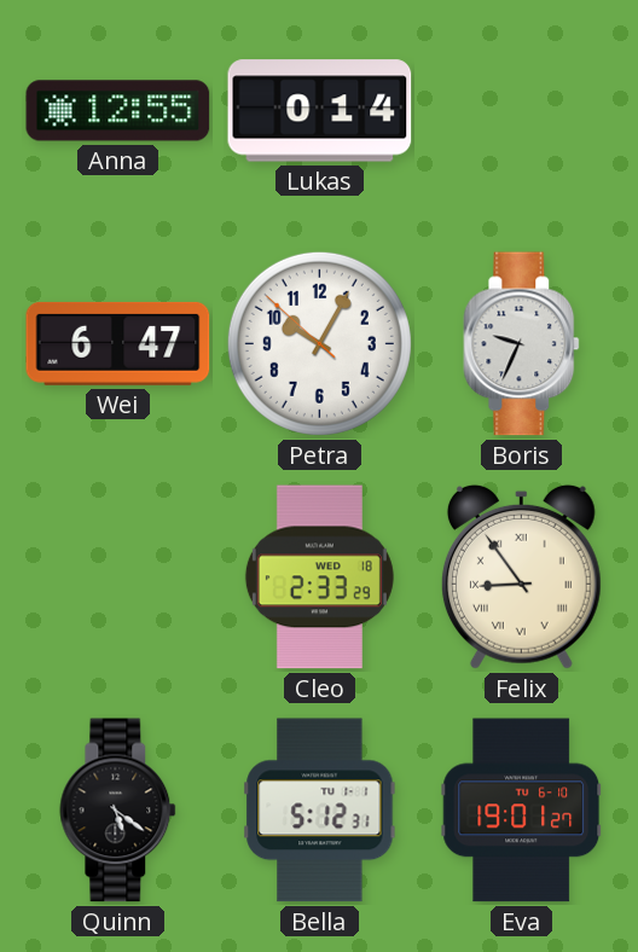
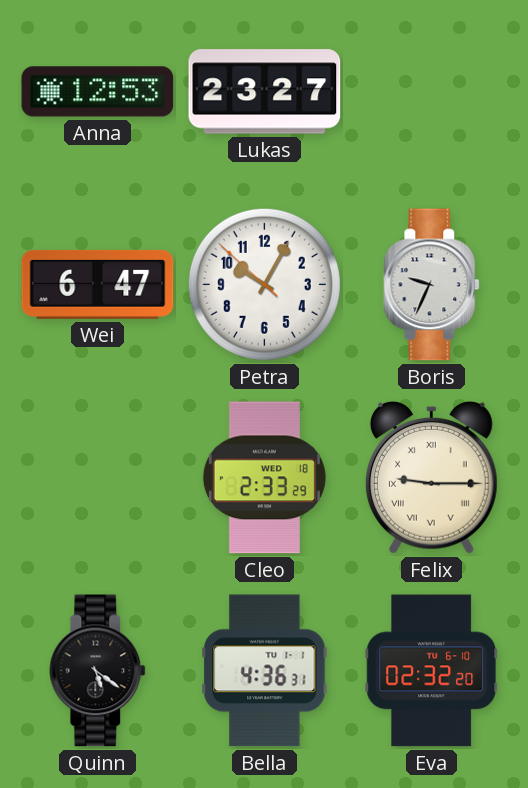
Anna: 12:55 -> 12:53
Lukas: 0:14 -> 23:27
Felix: 8:54 -> 9:15
Bella: 5:12 -> 4:36
Eva: 19:01 -> 02:32
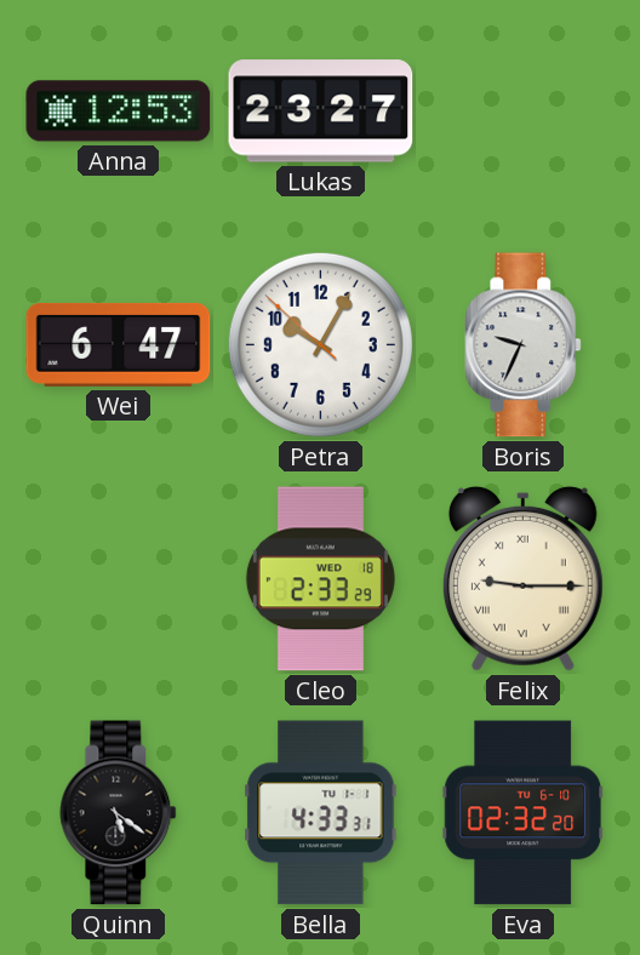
Bella: 4:36 -> 4:33
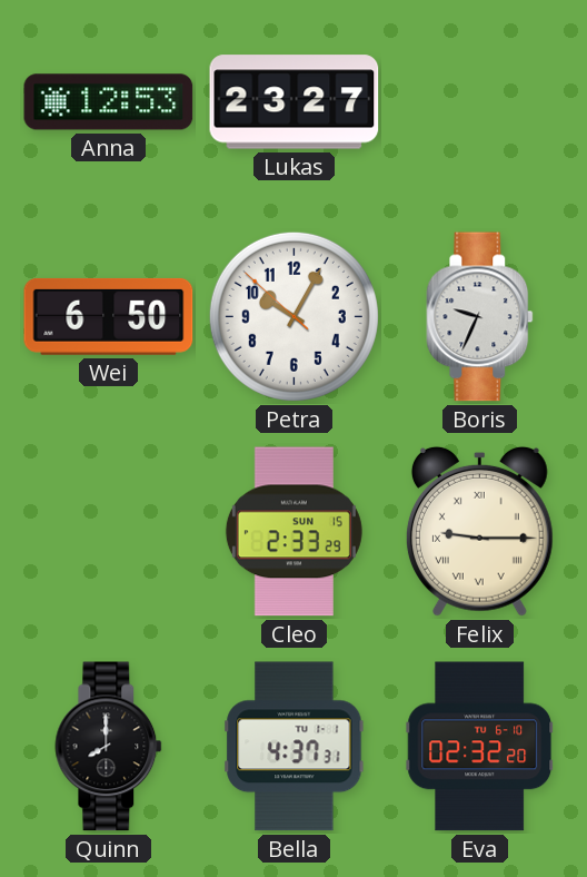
Wei: 6:47 -> 6:50
Cleo date: WED 18 -> SUN 15
Quinn: 5:21 -> 8:00
Bella: 4:33 -> 4:37
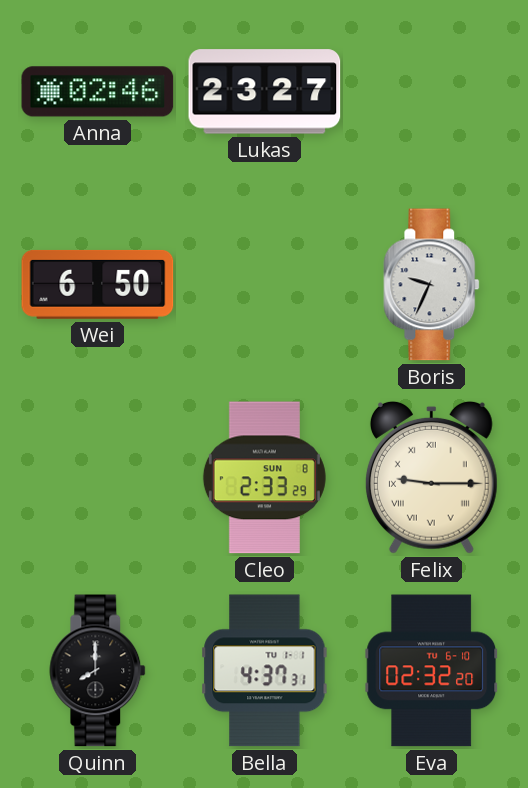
Anna: 12:53 -> 02:46
Petra: 10:04 -> none
Cleo date: SUN 15 -> SUN 8
